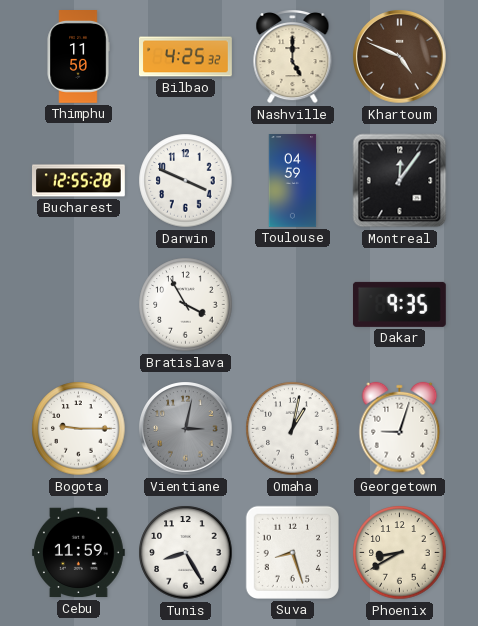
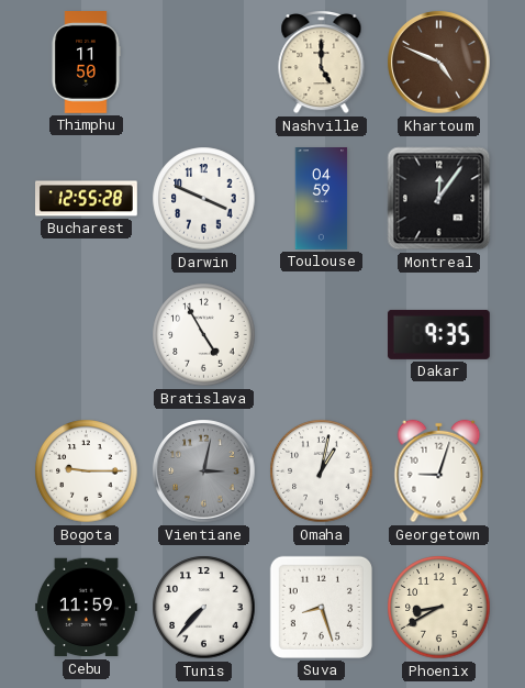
Bilbao: 4:25 -> none
Bratislava: 3:55 -> 4:55
Tunis: 8:25 -> 7:37
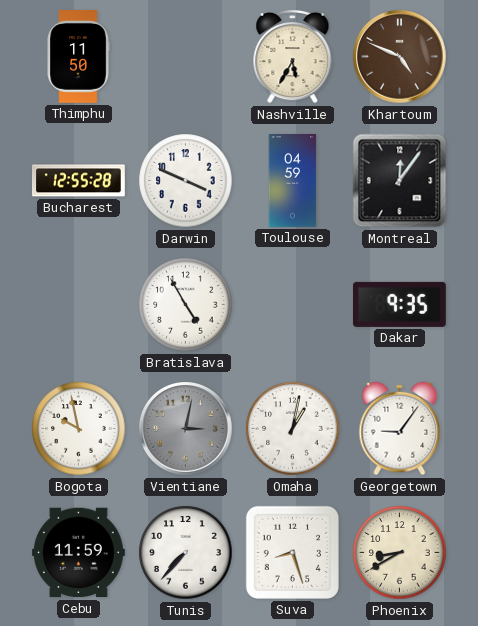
Nashville: 5:00 -> 5:35
Bogota: 9:15 -> 9:58
Georgetown: 9:03 -> 9:06
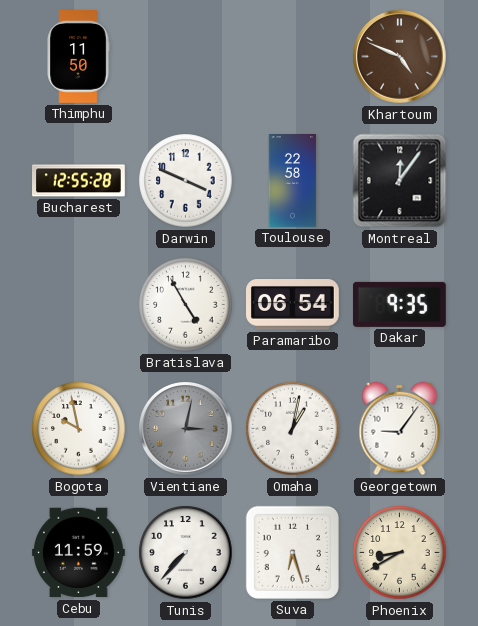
Nashville: 5:35 -> none
Toulouse: 04:59 -> 22:58
Paramaribo: none -> 06:54
Suva: 8:27 -> 6:27
